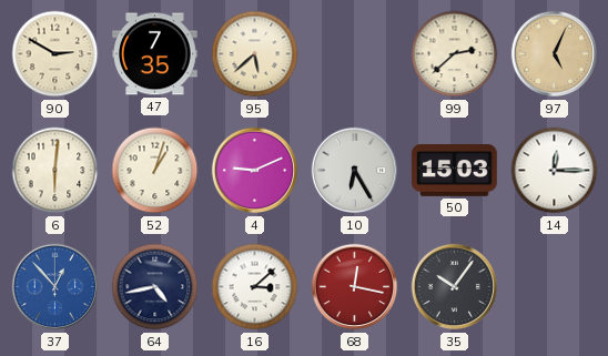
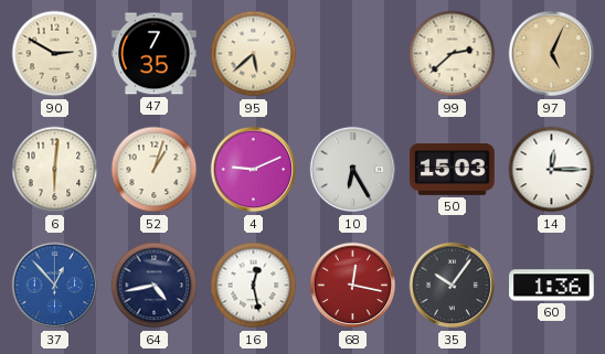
16: 3:08 -> 12:28
60: none -> 1:36
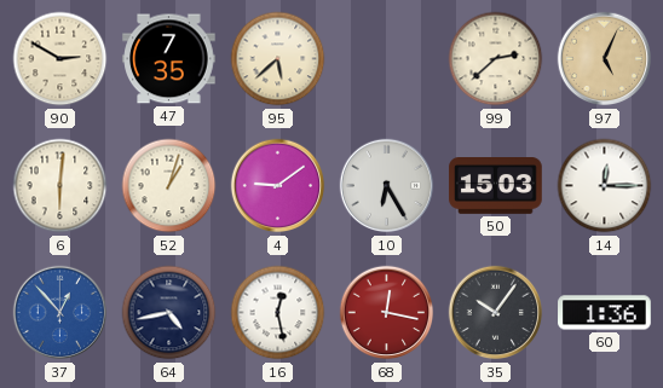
4: 9:11 -> 9:09
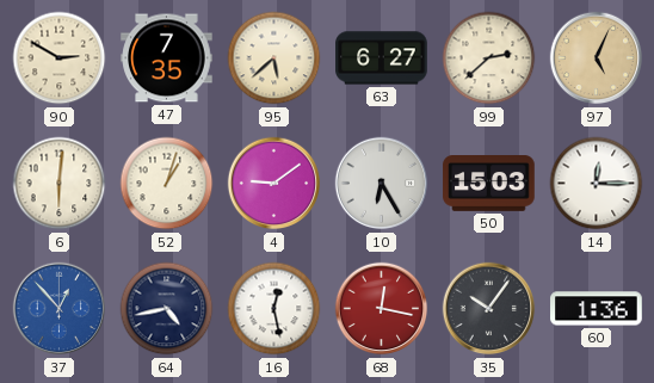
63: none -> 6:27
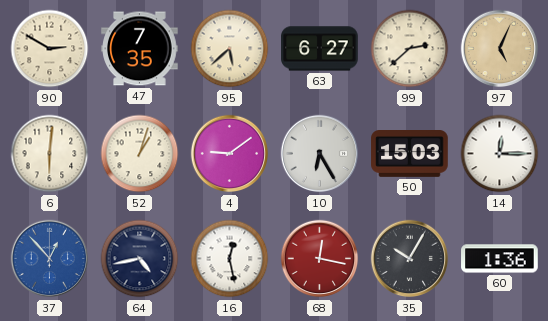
35: 10:06 -> 10:05
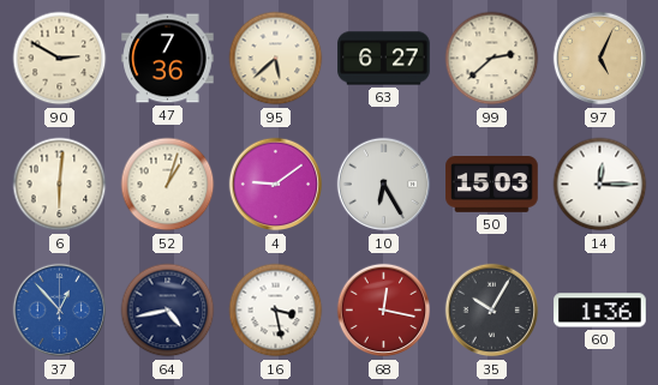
47: 7:35 -> 7:36
16: 12:28 -> 3:28
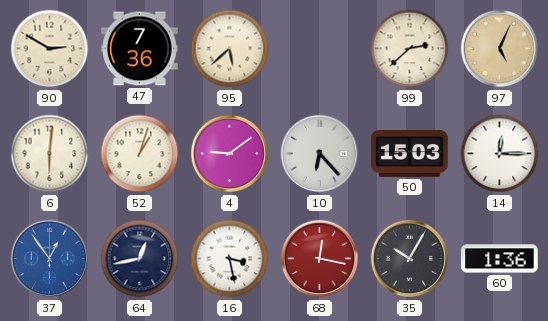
63: 6:27 -> none
10: 6:25 -> 6:23
37: 12:53 -> 12:54
64: 4:43 -> 12:43
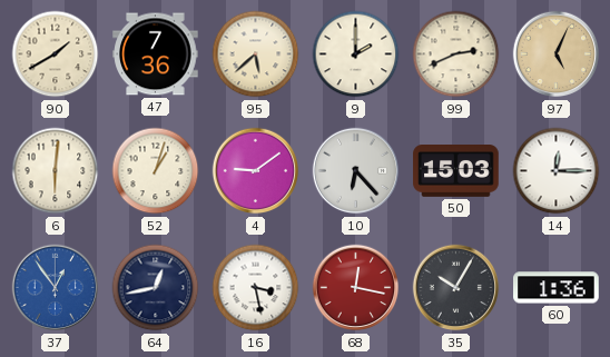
90: 2:50 -> 1:40
9: none -> 2:00
99: 2:38 -> 2:41
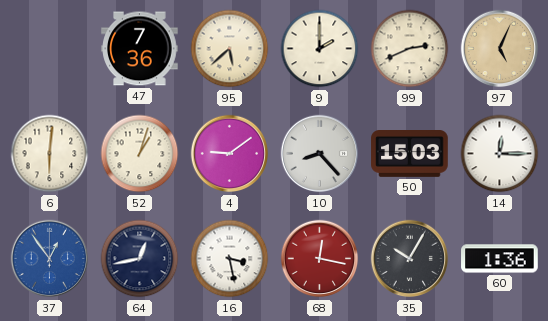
90: 1:40 -> none
10: 6:23 -> 8:23
